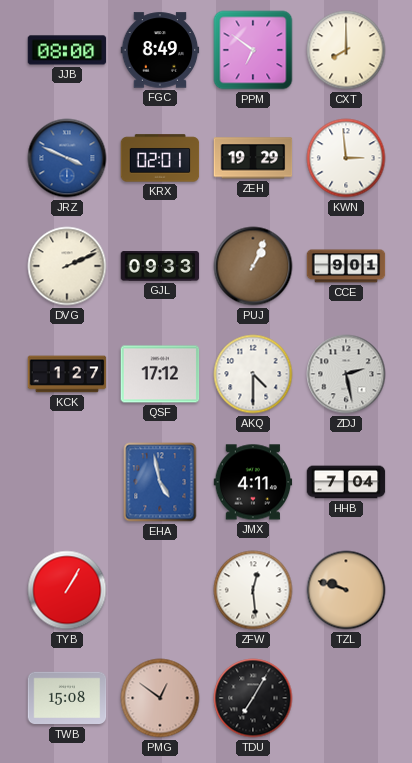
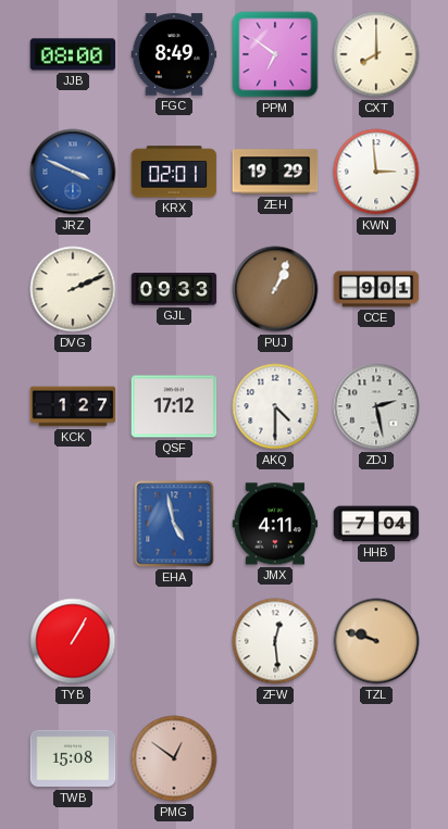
TDU: 7:05 -> none
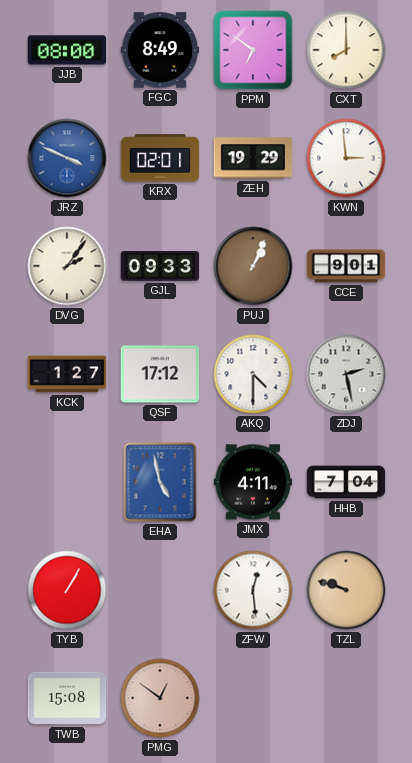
DVG: 2:11 -> 2:06
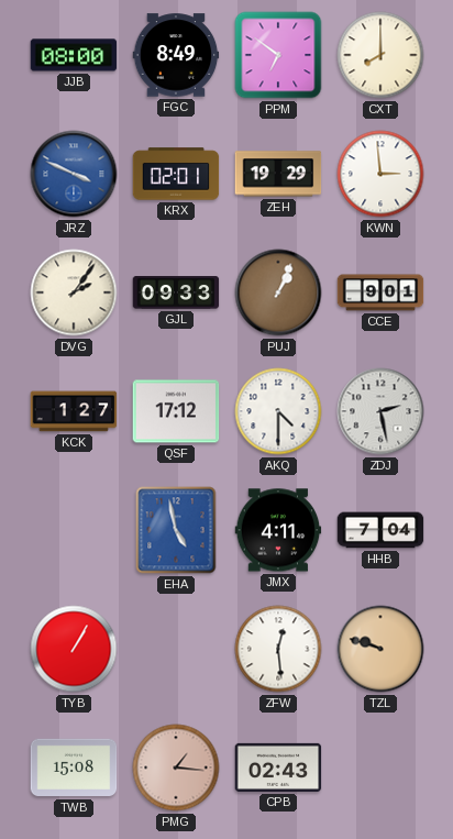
PMG: 12:51 -> 1:16
CPB: none -> 02:43
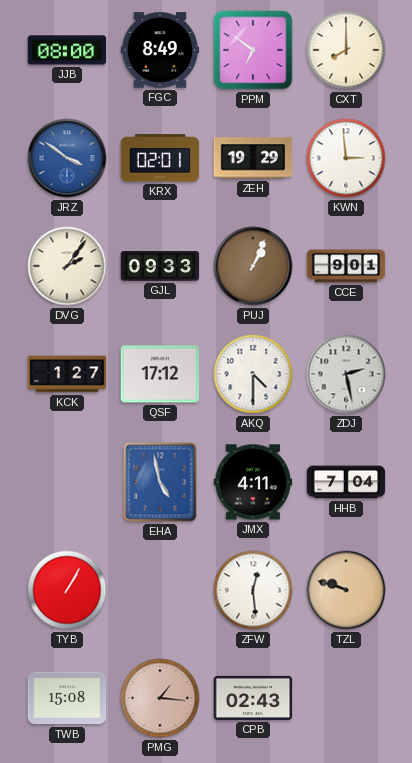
JRZ: 3:49 -> 3:51
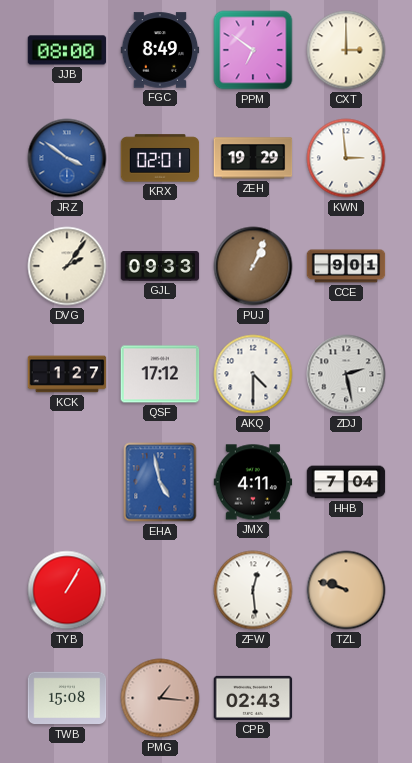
CXT: 8:00 -> 3:00
